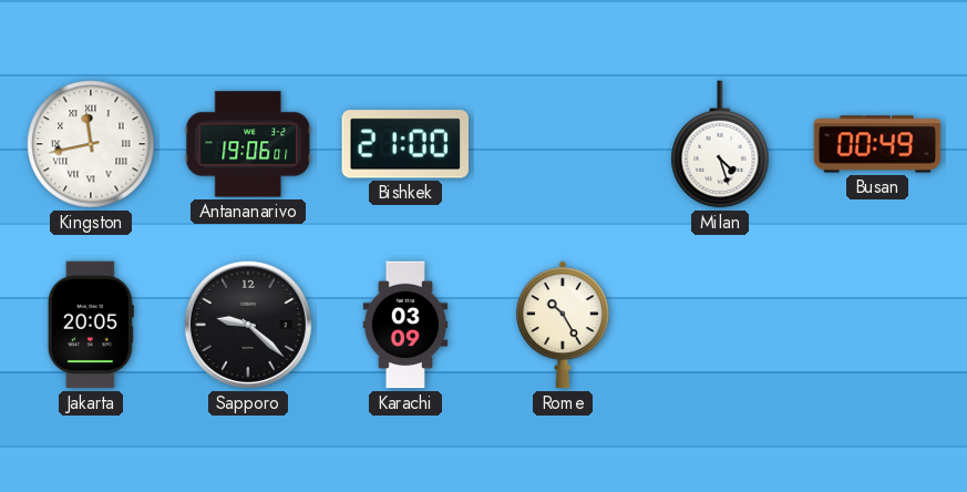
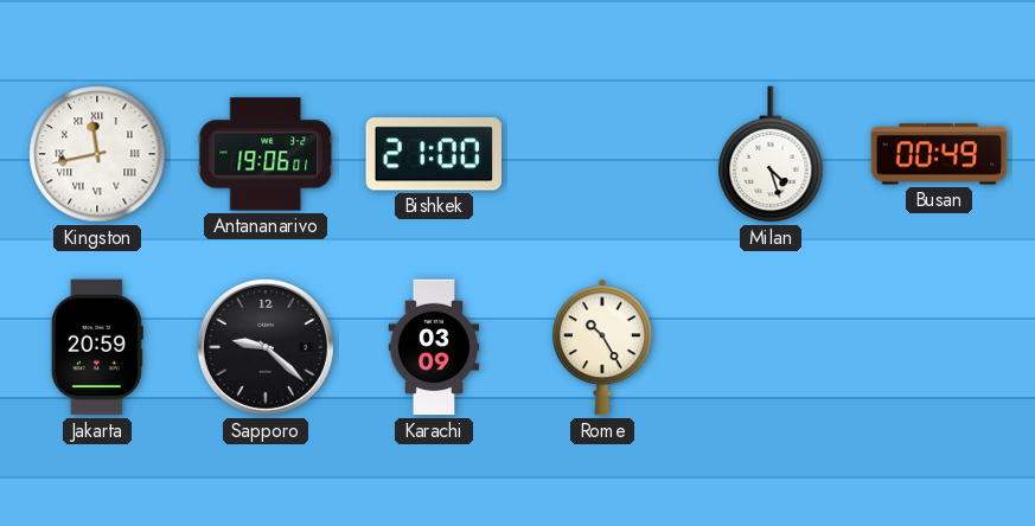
Jakarta: 20:05 -> 20:59
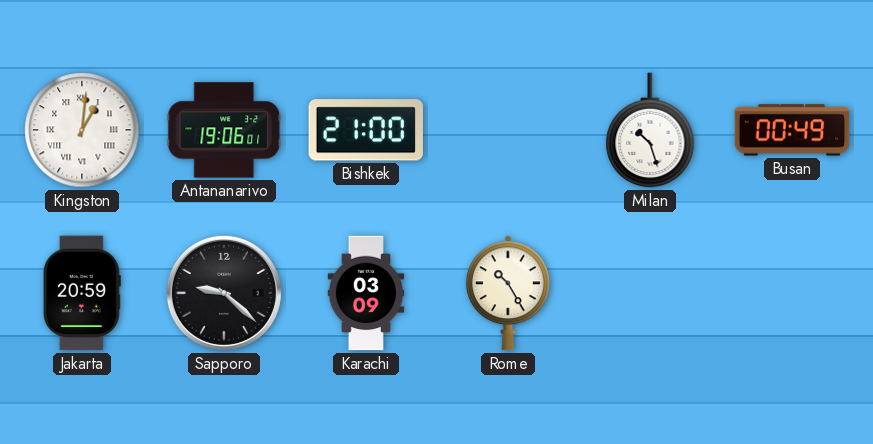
Kingston: 11:43 -> 1:01
Milan: 4:27 -> 10:27
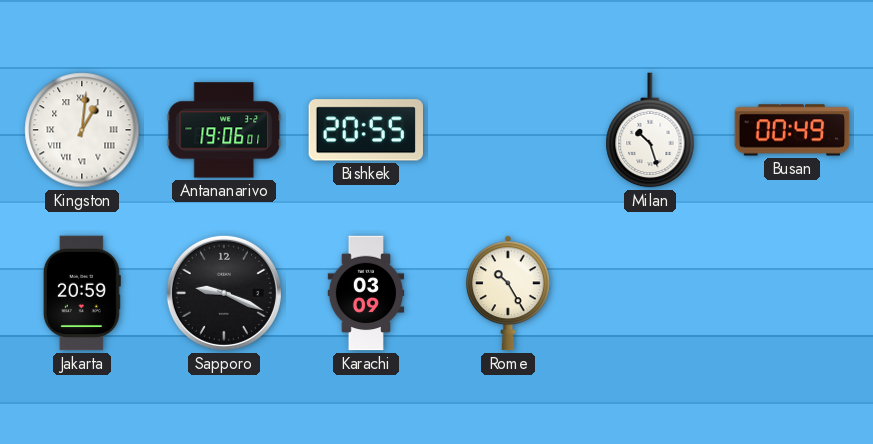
Bishkek: 21:00 -> 20:55
Sapporo: 9:22 -> 9:19
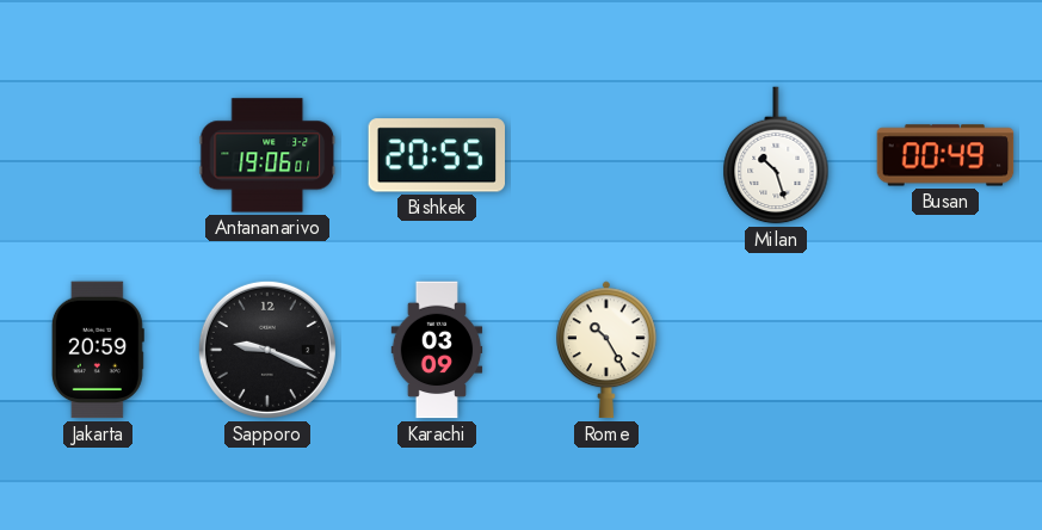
Kingston: 1:01 -> none
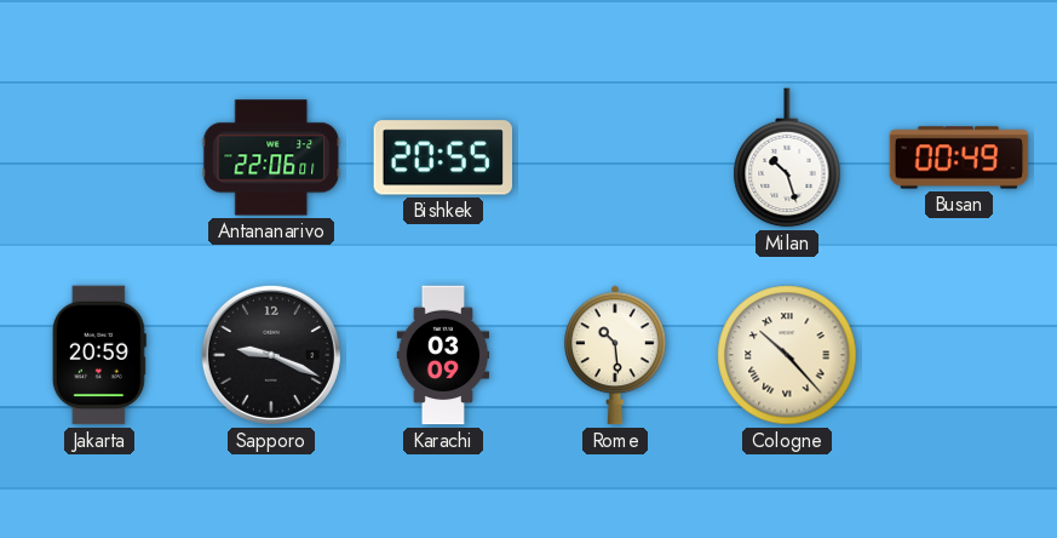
Antananarivo: 19:06 -> 22:06
Rome: 10:25 -> 10:29
Cologne: none -> 10:23
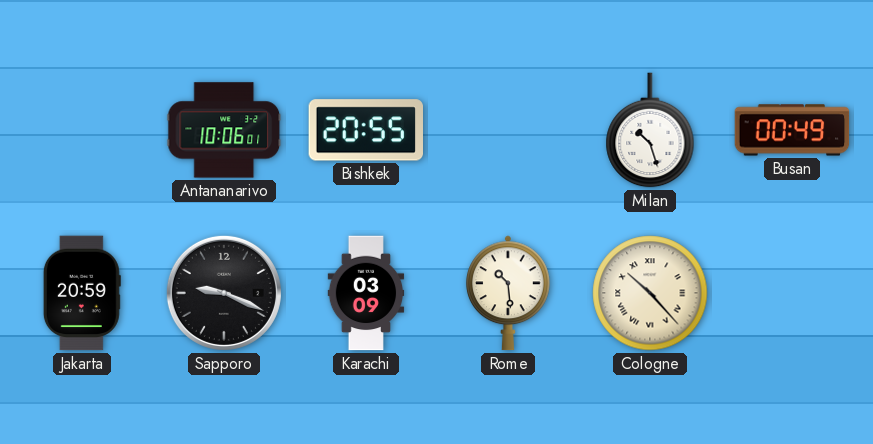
Antananarivo: 22:06 -> 10:06
